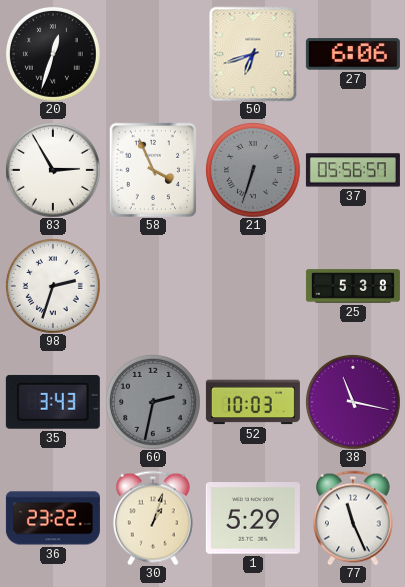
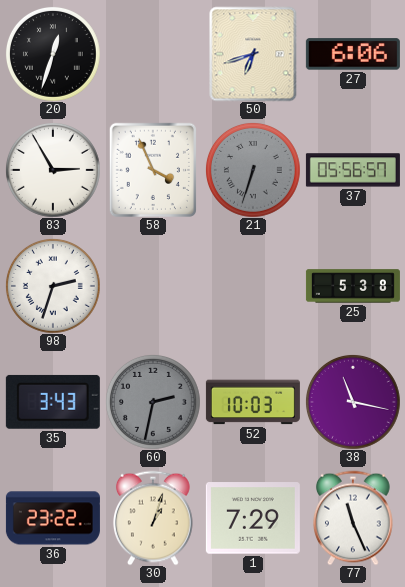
1: 5:29 -> 7:29
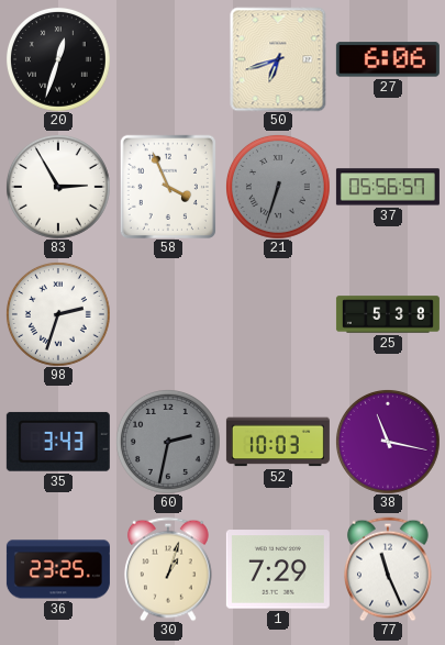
36: 23:22 -> 23:25
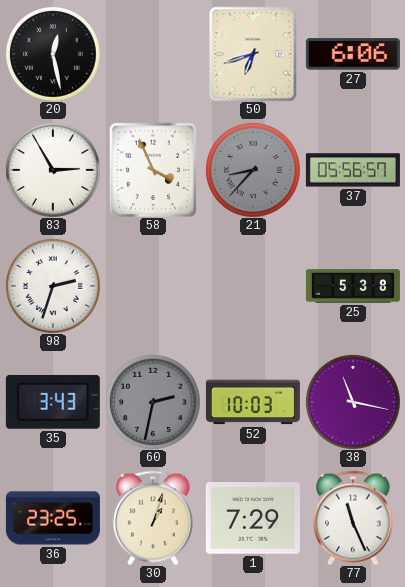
20: 12:33 -> 12:28
21: 6:33 -> 8:37
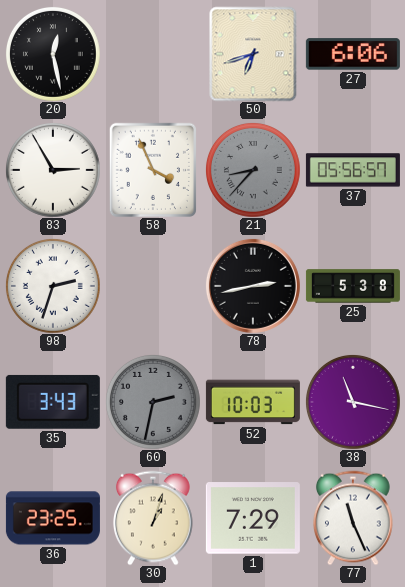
78: none -> 2:43
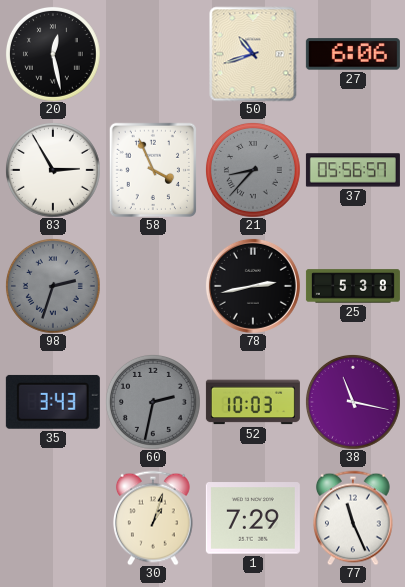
50: 6:42 -> 10:42
98 dial: white -> grey
36: 23:25 -> none
